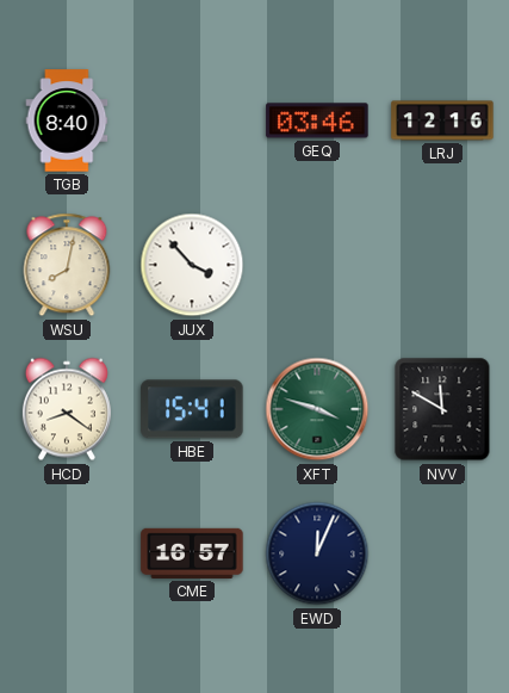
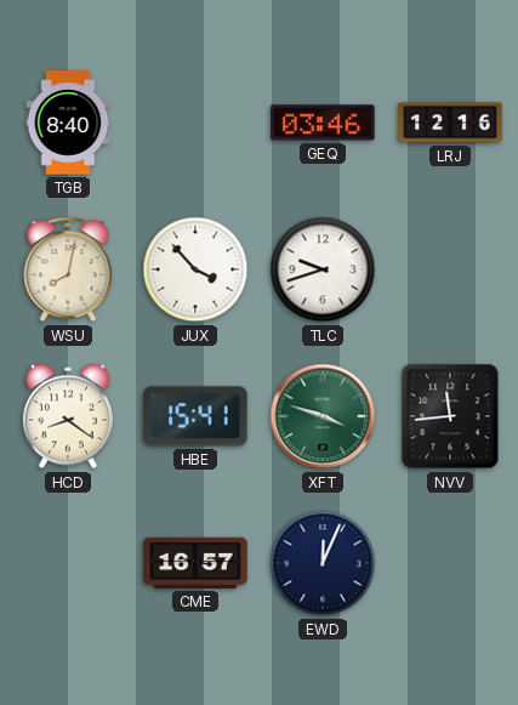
TLC: none -> 9:42
NVV: 11:50 -> 11:44
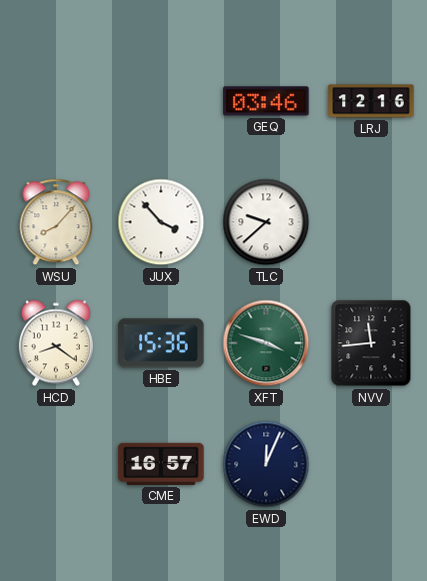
TGB: 8:40 -> none
WSU: 8:02 -> 8:07
TLC: 9:42 -> 9:38
HBE: 15:41 -> 15:36
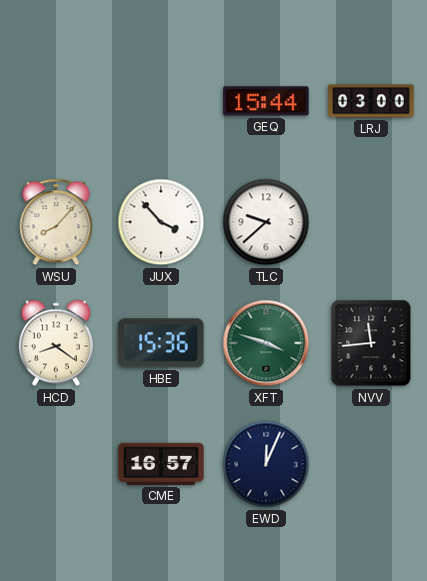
GEQ: 03:46 -> 15:44
LRJ: 12:16 -> 03:00
